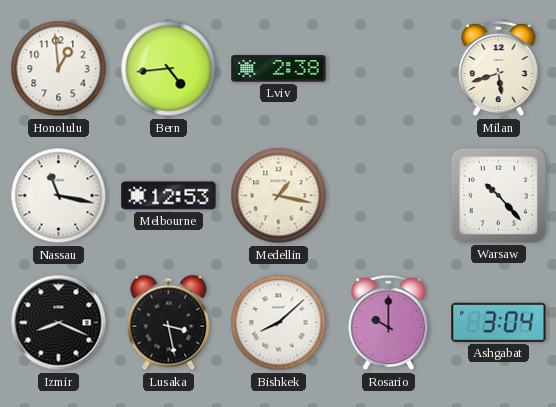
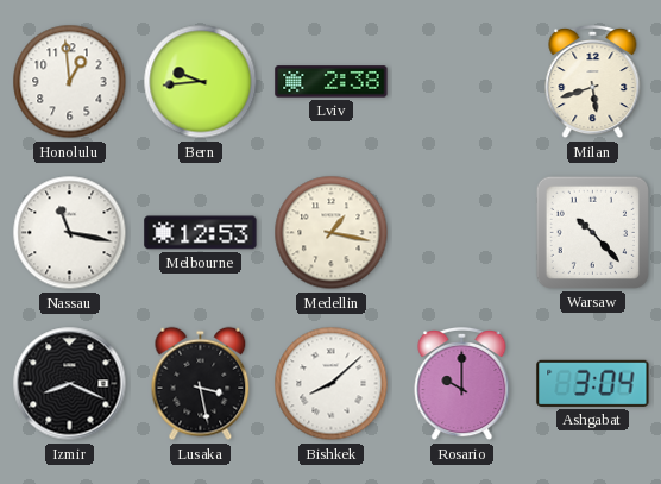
Bern: 4:44 -> 9:44
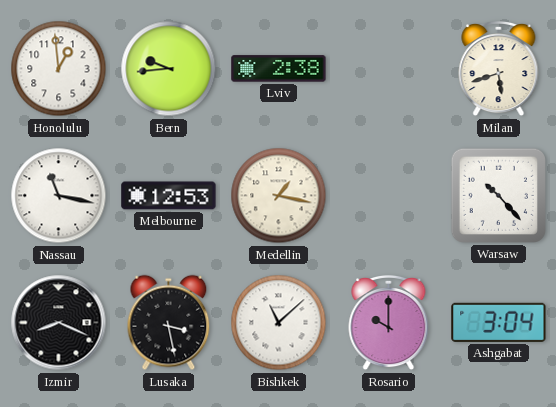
Bishkek: 8:08 -> 11:08
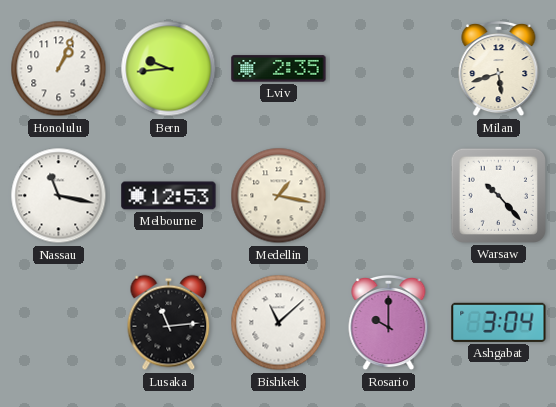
Honolulu: 12:59 -> 1:04
Lviv: 2:38 -> 2:35
Izmir: 8:19 -> none
Lusaka: 3:28 -> 11:14
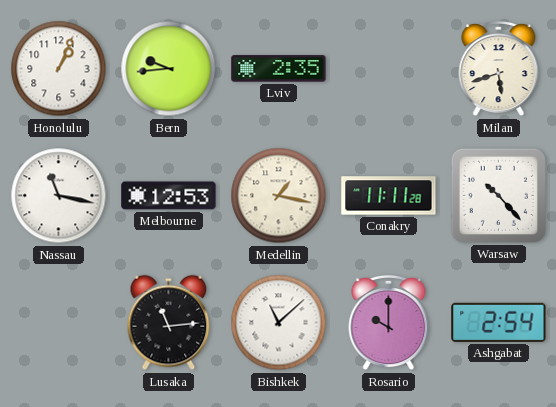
Conakry: none -> 11:11
Ashgabat: 3:04 -> 2:54
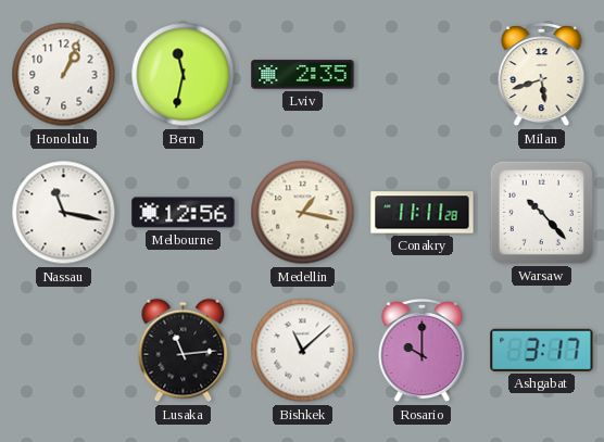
Bern: 9:44 -> 11:32
Melbourne: 12:53 -> 12:56
Ashgabat: 2:54 -> 3:17
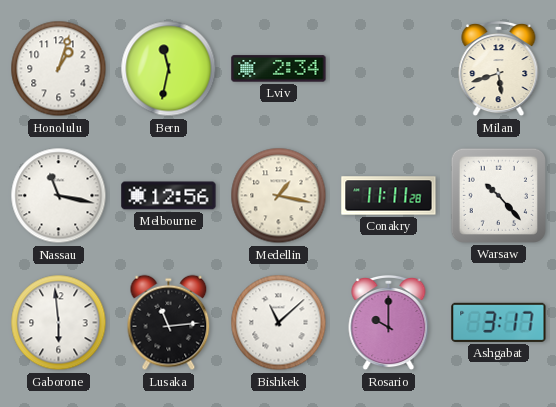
Honolulu: 1:04 -> 1:03
Lviv: 2:35 -> 2:34
Gaborone: none -> 5:59
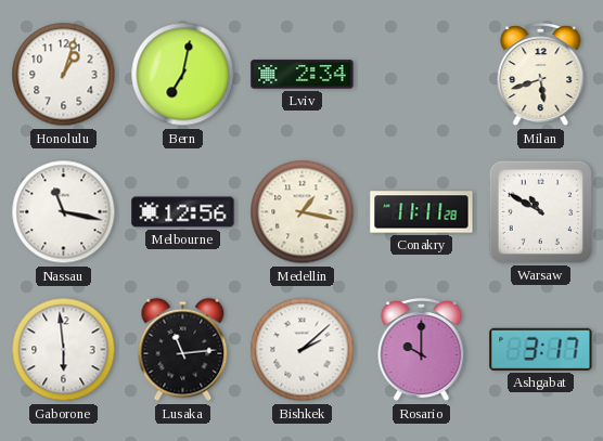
Bern: 11:32 -> 7:02
Warsaw: 10:23 -> 10:50
Bishkek: 11:08 -> 2:08
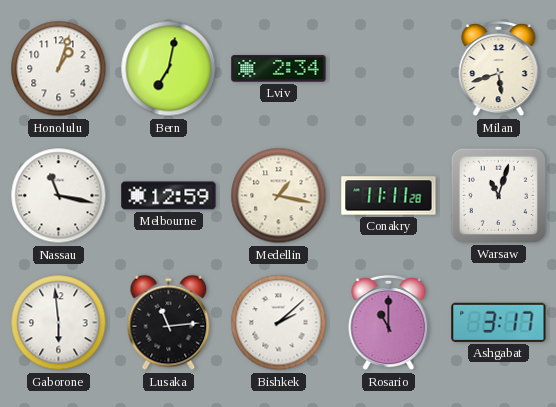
Melbourne: 12:56 -> 12:59
Warsaw: 10:50 -> 11:03
Rosario: 10:00 -> 11:00
